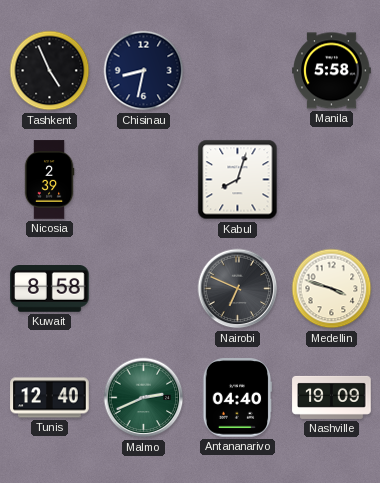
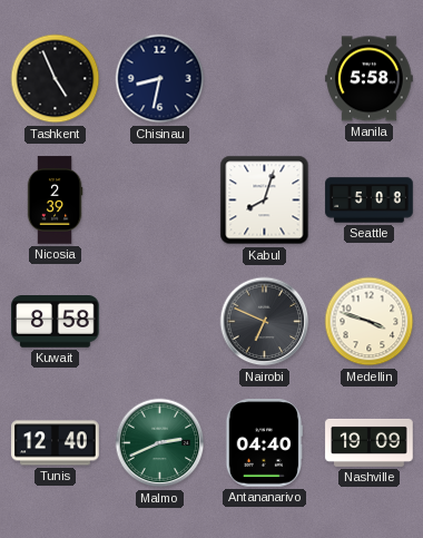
Seattle: none -> 5:08
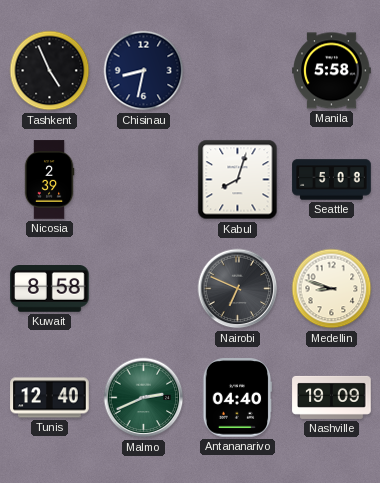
Medellin: 3:48 -> 8:48
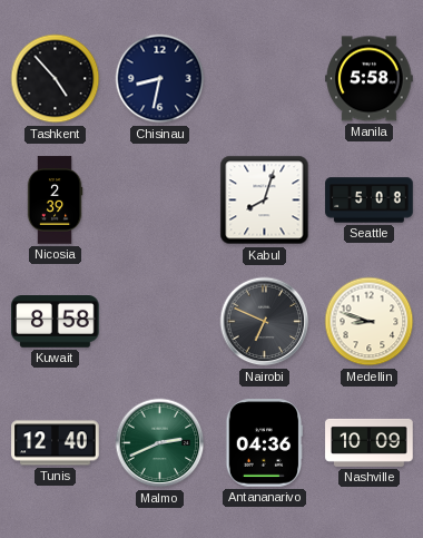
Tashkent: 4:56 -> 4:53
Antananarivo: 04:40 -> 04:36
Nashville: 19:09 -> 10:09
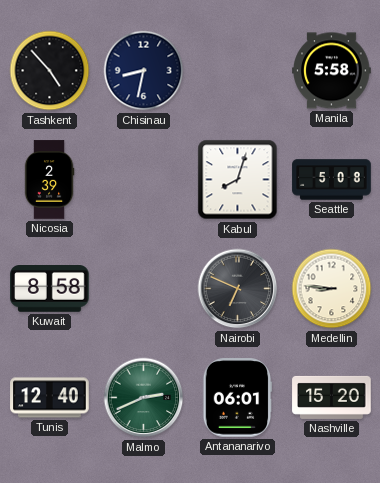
Medellin: 8:48 -> 8:46
Antananarivo: 04:36 -> 06:01
Nashville: 10:09 -> 15:20
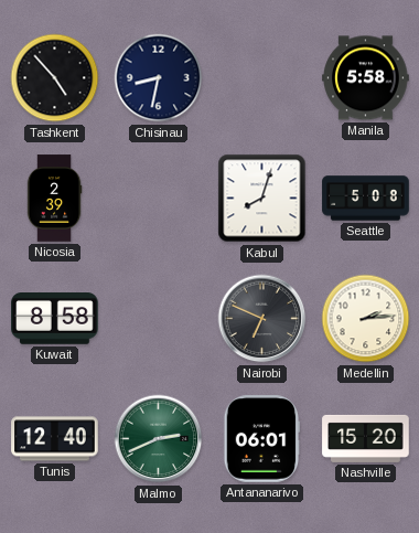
Medellin: 8:46 -> 2:14
